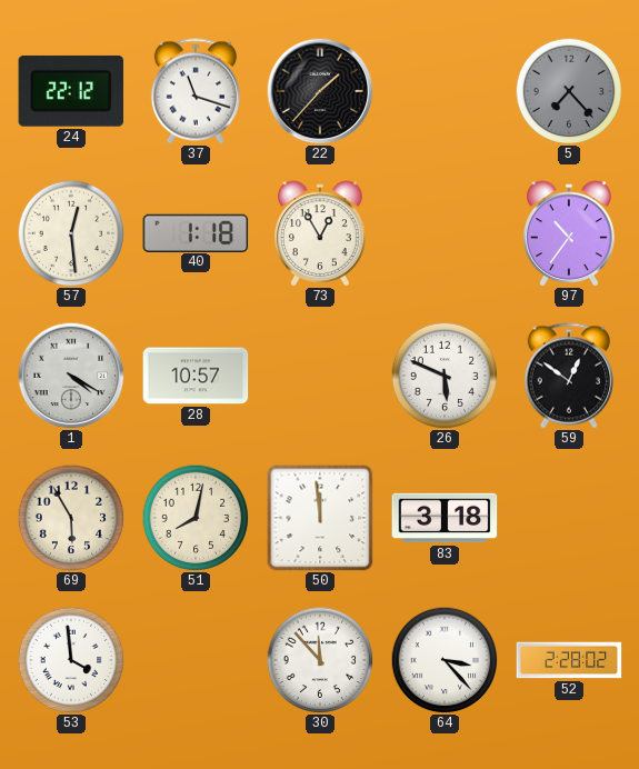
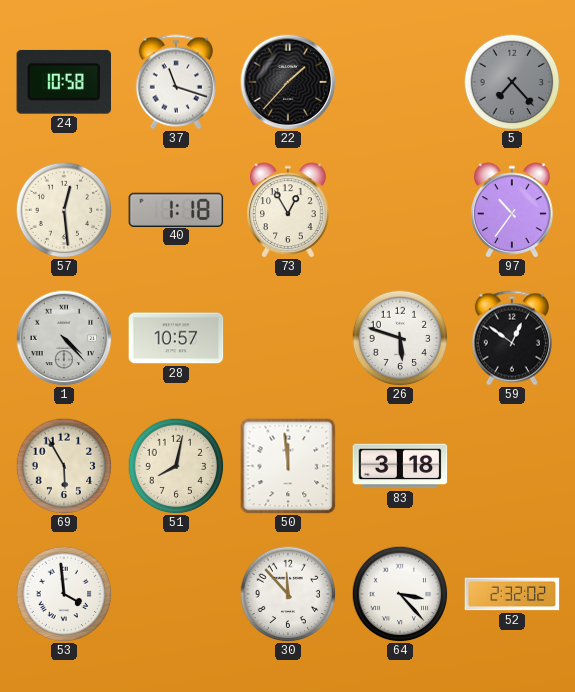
24: 22:12 -> 10:58
1: 4:20 -> 4:23
26: 5:49 -> 5:48
52: 2:28 -> 2:32
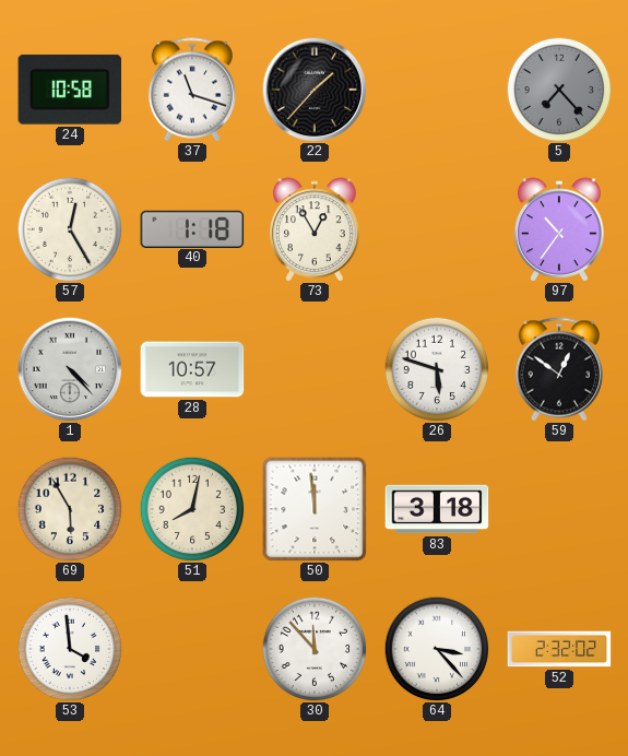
57: 12:29 -> 12:25
